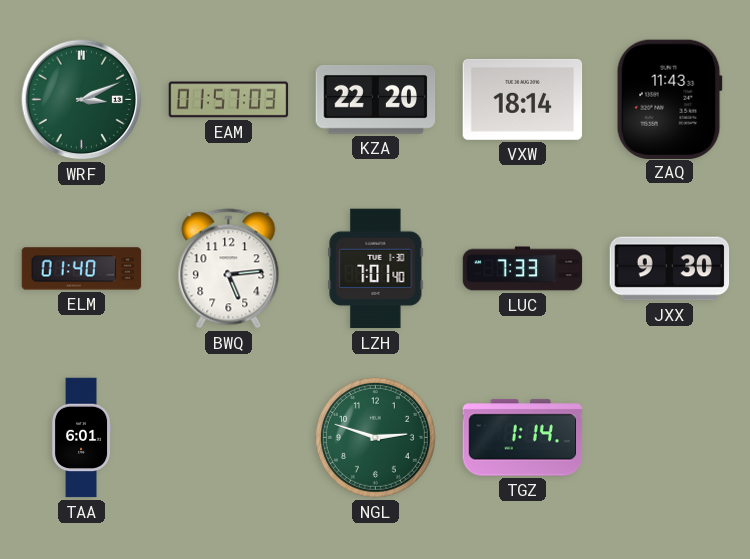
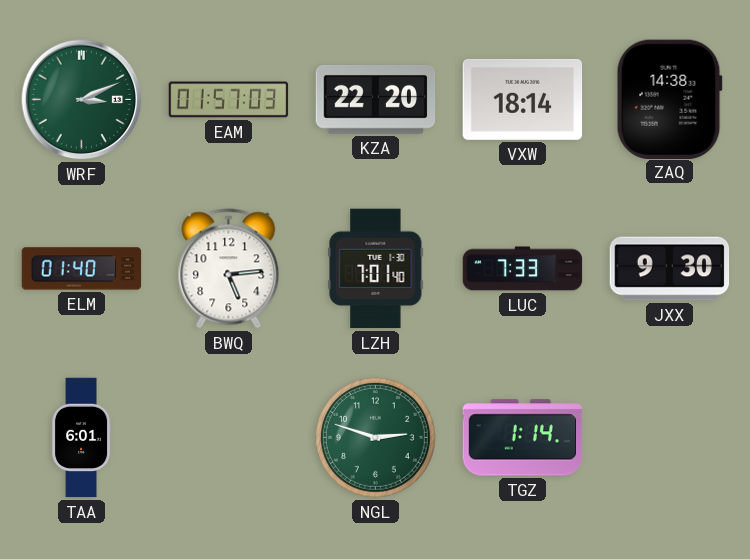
ZAQ: 11:43 -> 14:38
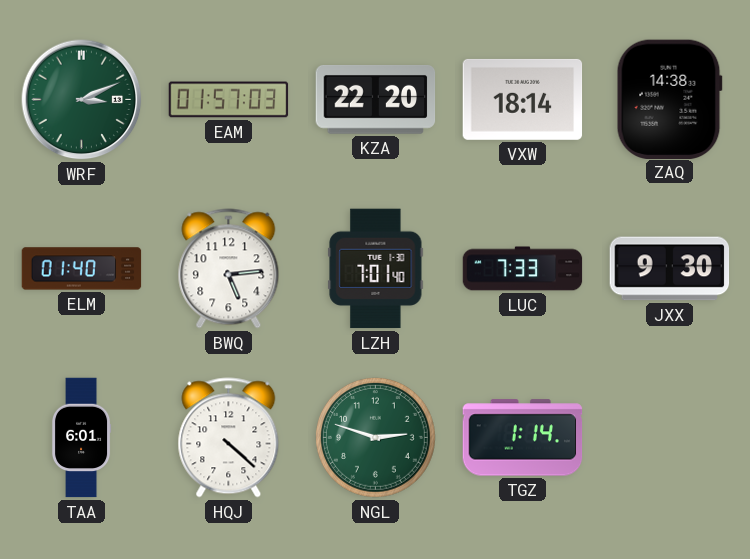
HQJ: none -> 4:22
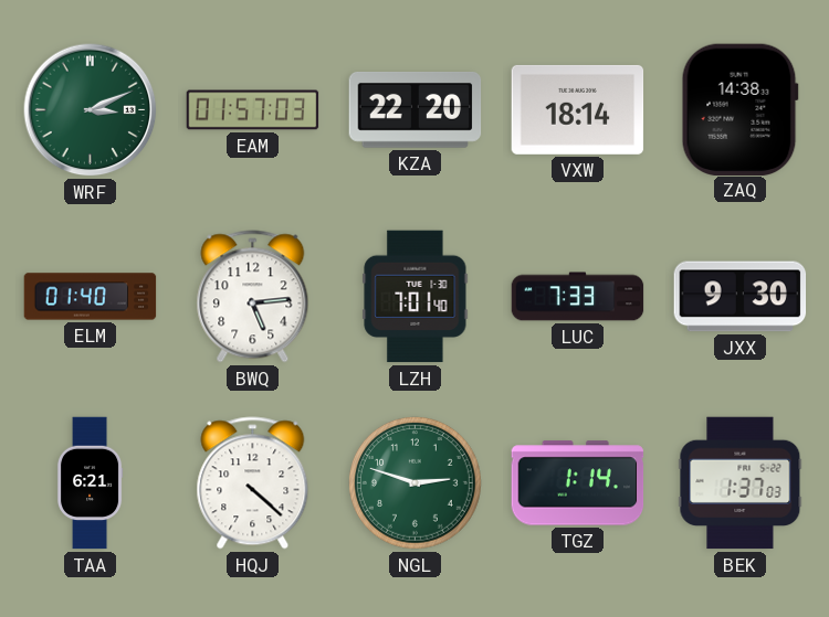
TAA: 6:01 -> 6:21
BEK: none -> 1:37
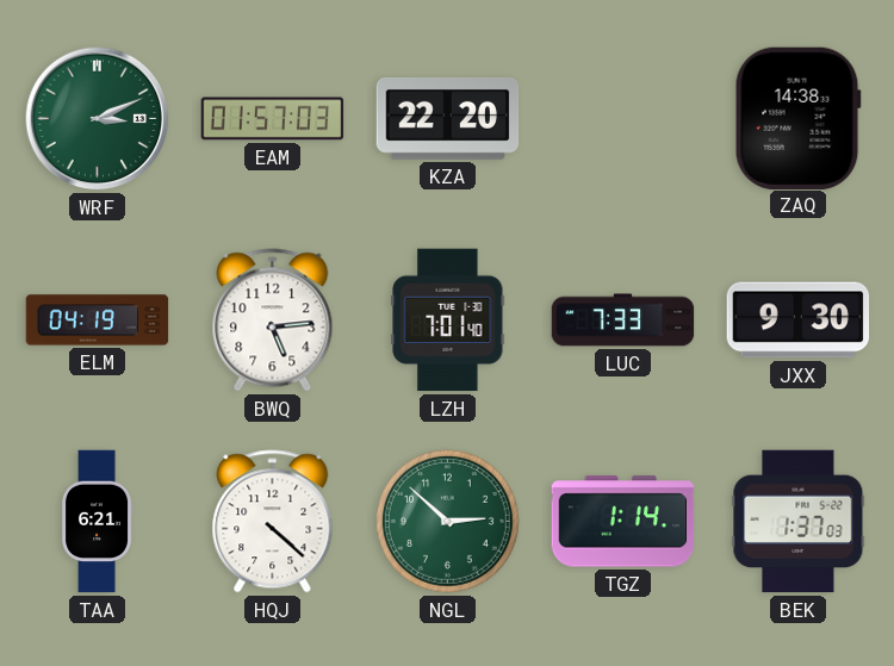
VXW: 18:14 -> none
ELM: 01:40 -> 04:19
NGL: 2:48 -> 2:52
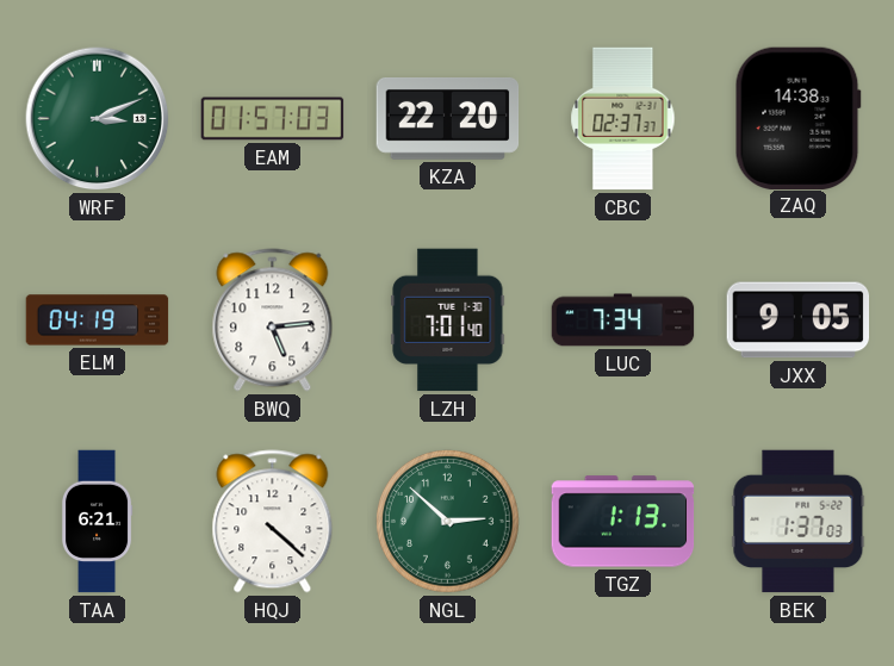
CBC: none -> 02:37
LUC: 7:33 -> 7:34
JXX: 9:30 -> 9:05
TGZ: 1:14 -> 1:13
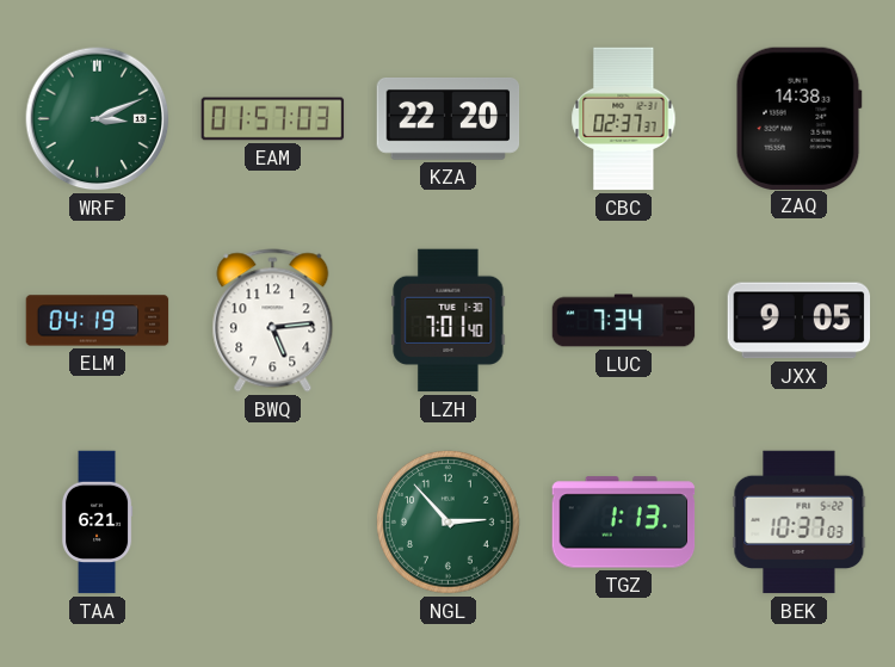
HQJ: 4:22 -> none
NGL: 2:52 -> 2:53
BEK: 1:37 -> 10:37
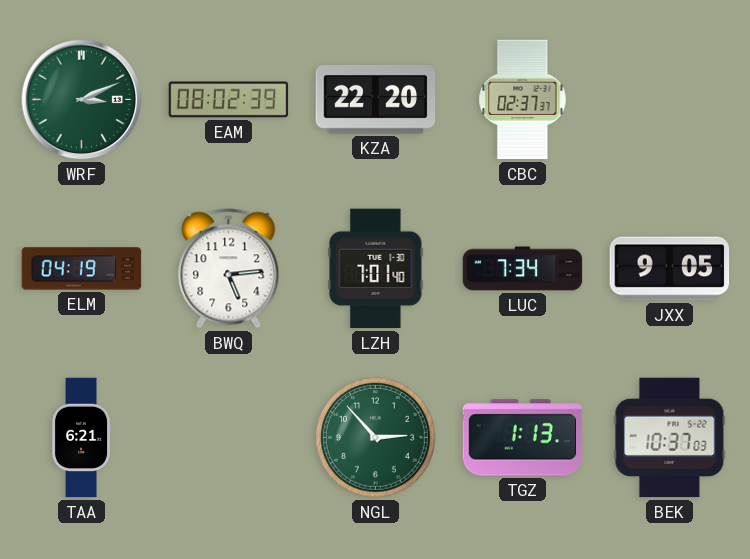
EAM: 01:57 -> 08:02
ZAQ: 14:38 -> none
